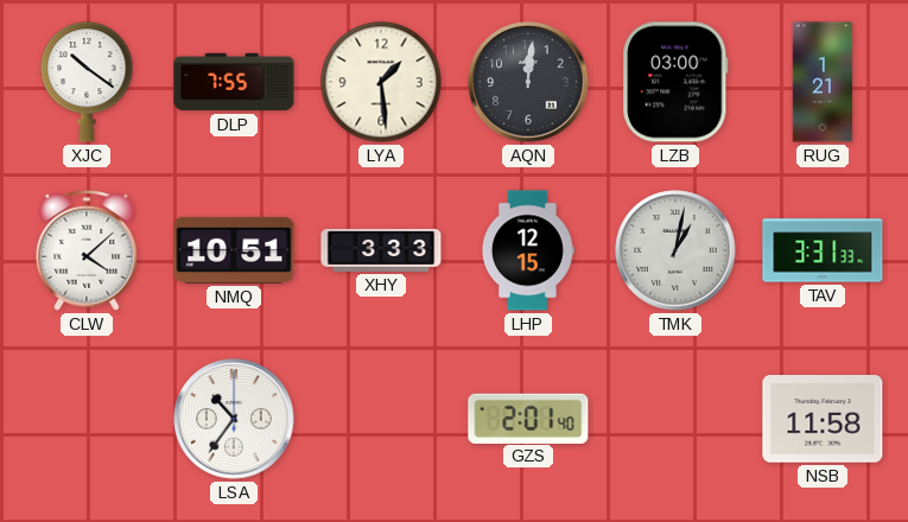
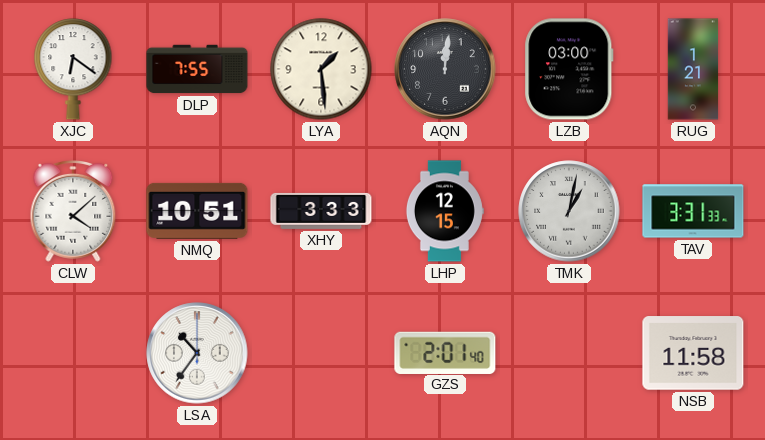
XJC: 10:21 -> 6:21
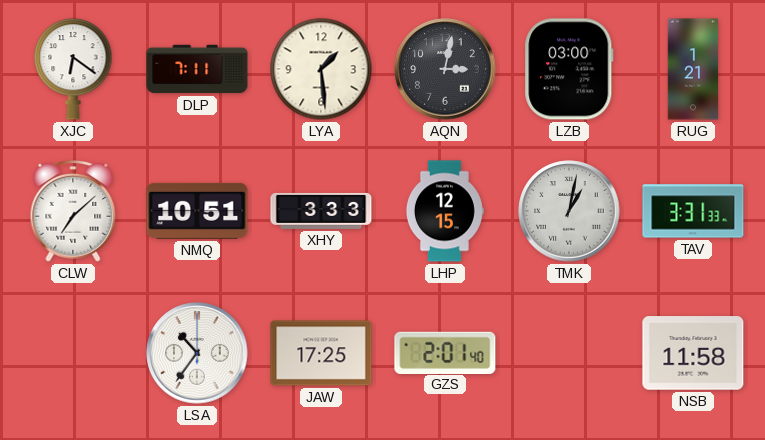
DLP: 7:55 -> 7:11
AQN: 12:01 -> 3:02
CLW: 4:08 -> 7:08
JAW: none -> 17:25
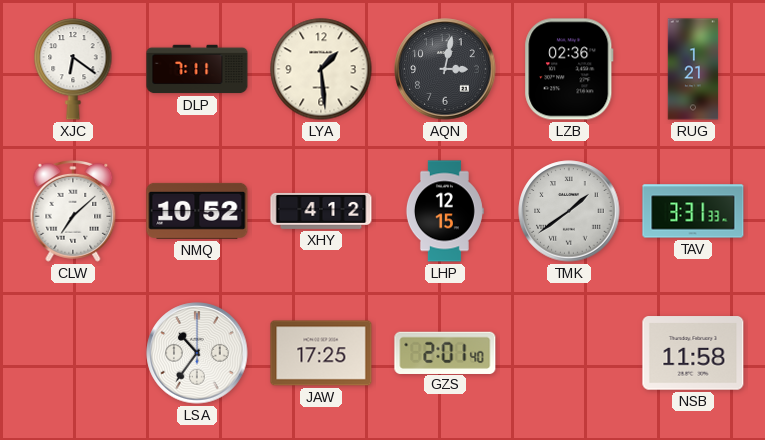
LZB: 03:00 -> 02:36
NMQ: 10:51 -> 10:52
XHY: 3:33 -> 4:12
TMK: 1:02 -> 1:39
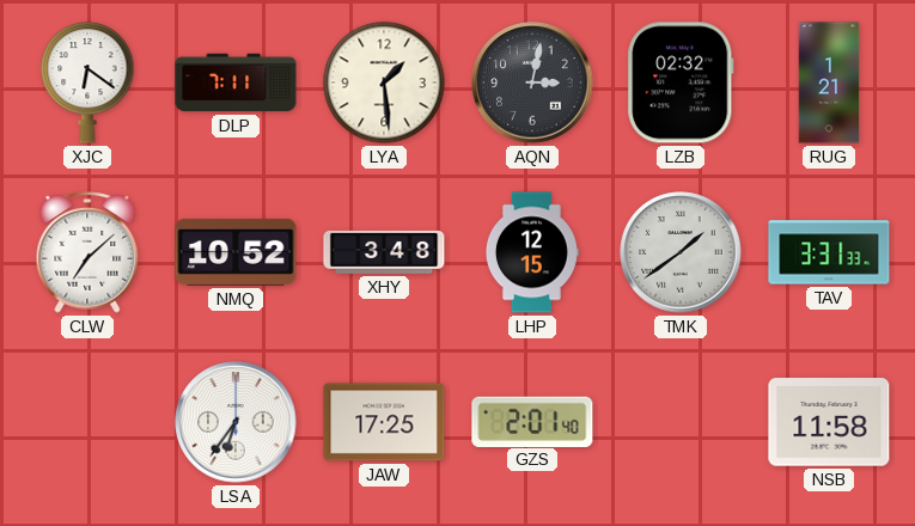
LZB: 02:36 -> 02:32
XHY: 4:12 -> 3:48
LSA: 10:36 -> 6:36
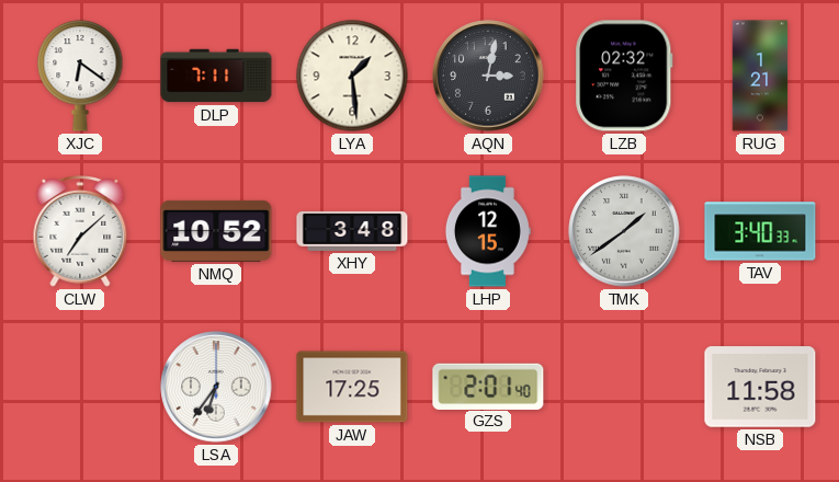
TAV: 3:31 -> 3:40
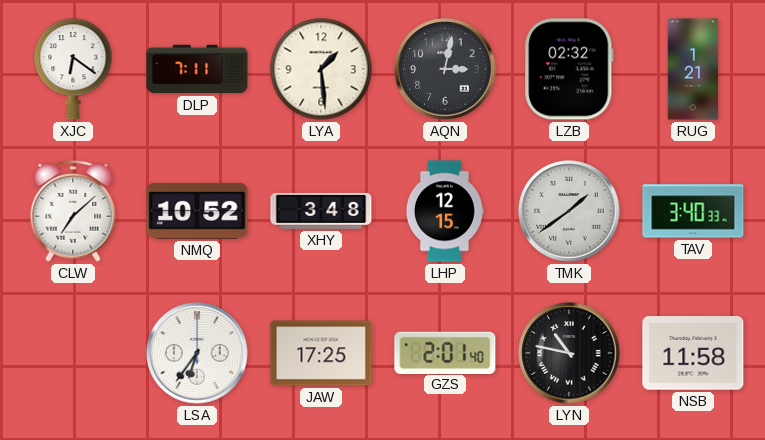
LYN: none -> 10:47
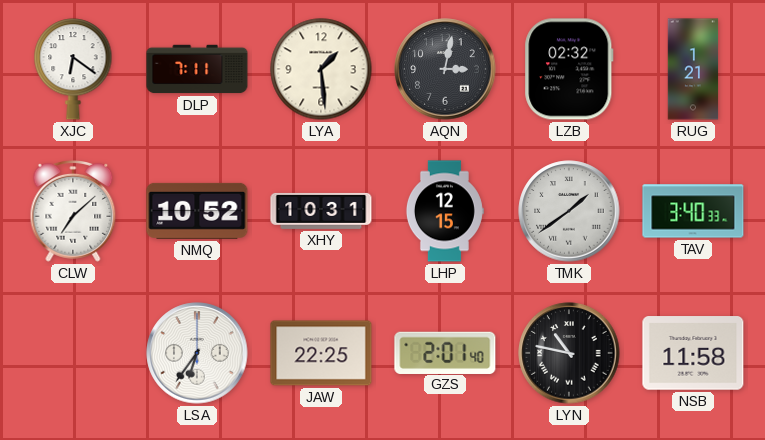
XHY: 3:48 -> 10:31
JAW: 17:25 -> 22:25
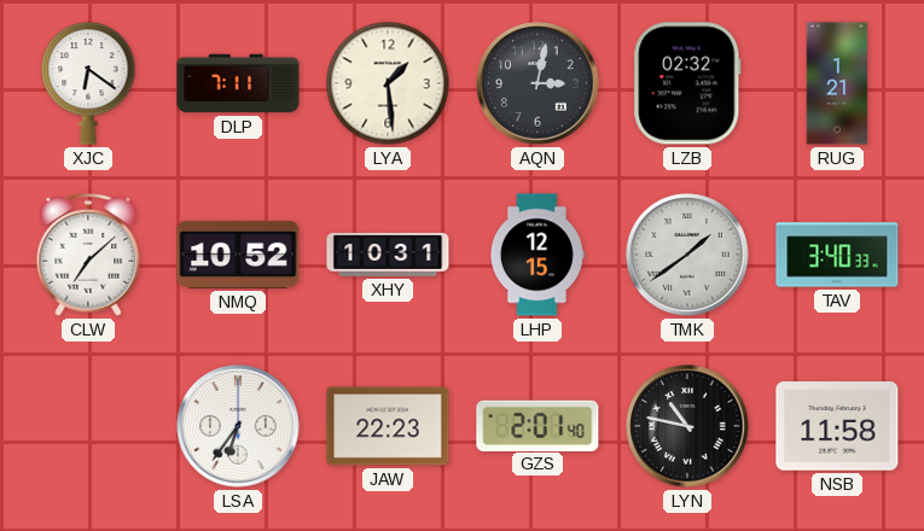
JAW: 22:25 -> 22:23
